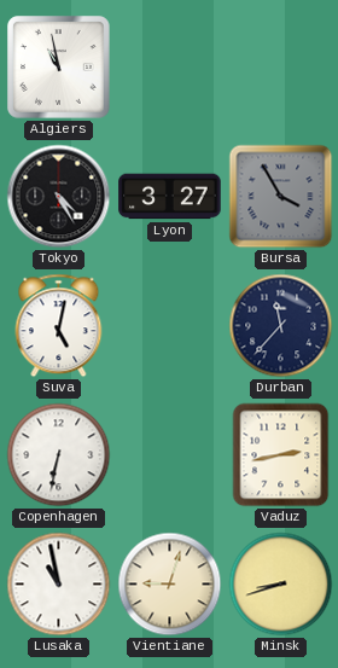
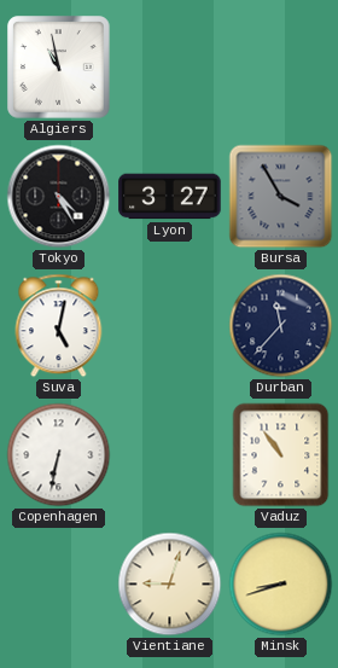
Vaduz: 2:43 -> 10:54
Lusaka: 10:58 -> none
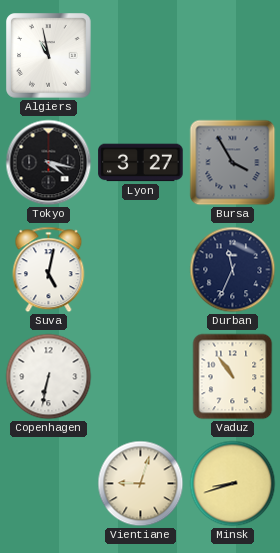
Tokyo: 4:25 -> 4:17
Durban: 11:37 -> 11:34
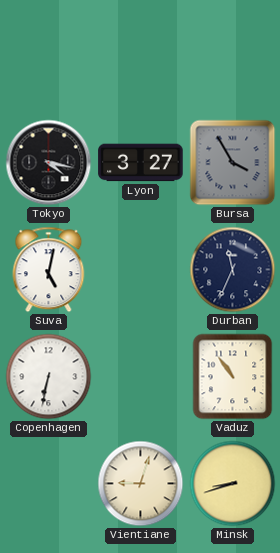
Algiers: 10:58 -> none
